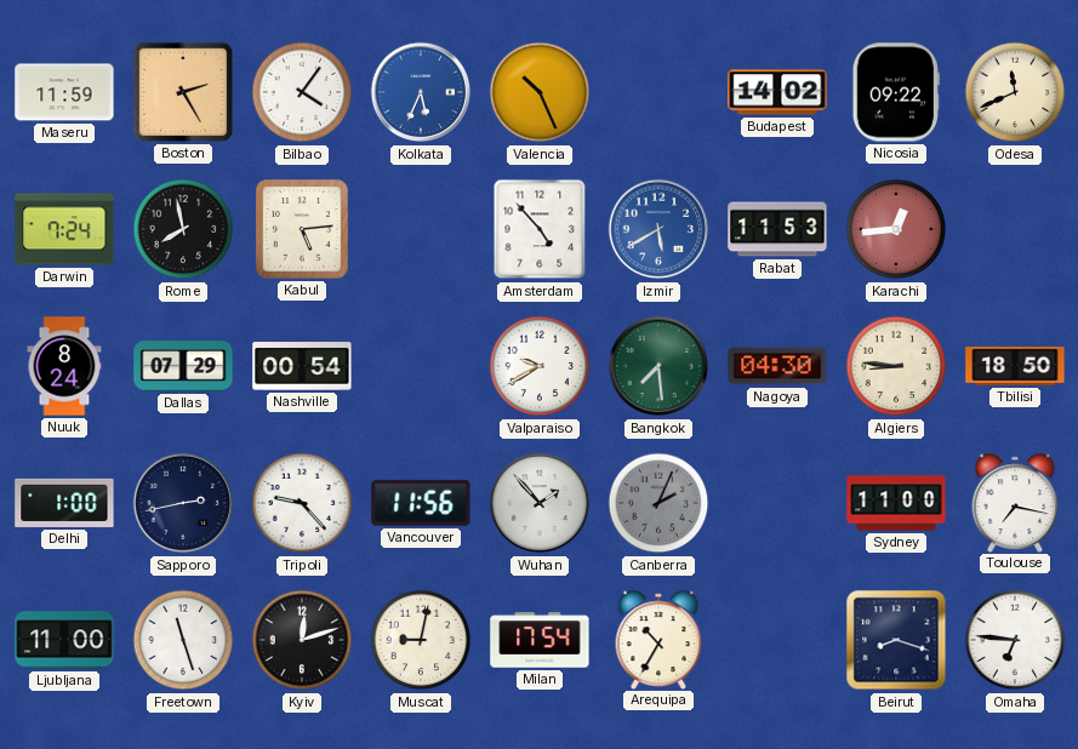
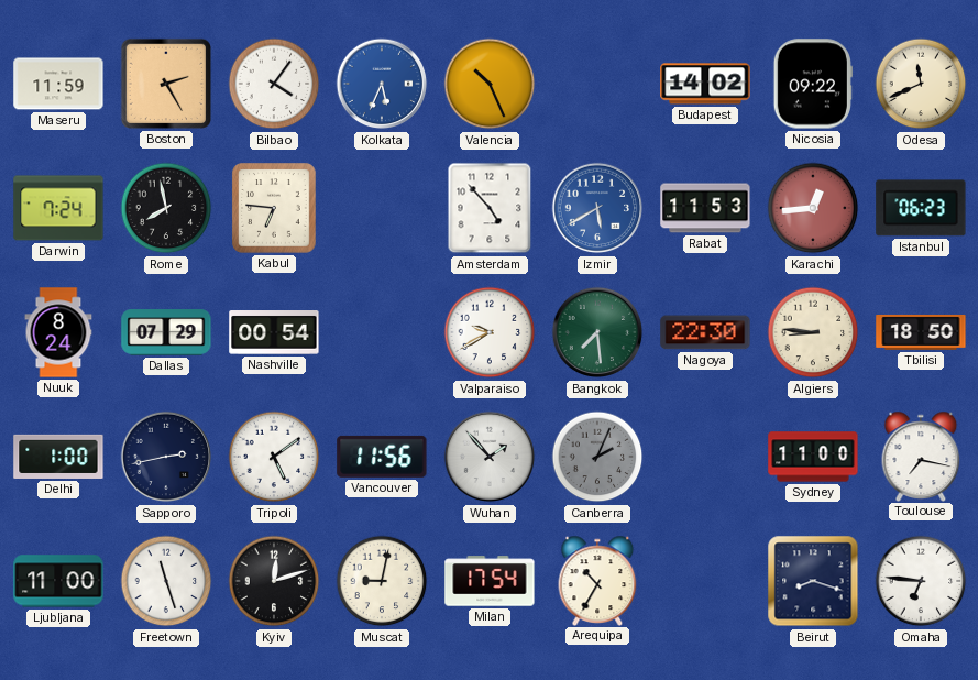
Kabul: 5:14 -> 6:46
Istanbul: none -> 06:23
Nagoya: 04:30 -> 22:30
Tripoli: 9:23 -> 5:09
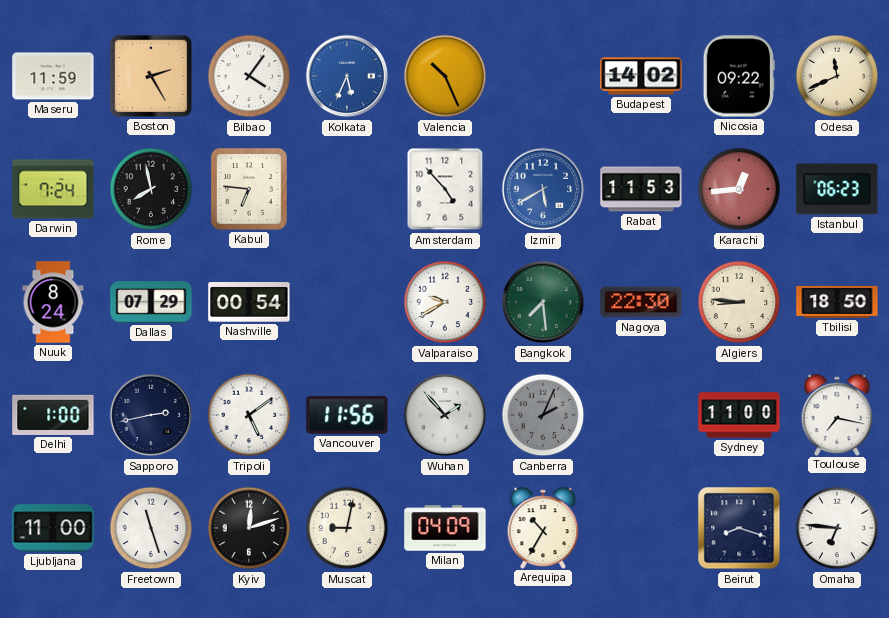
Milan: 17:54 -> 04:09
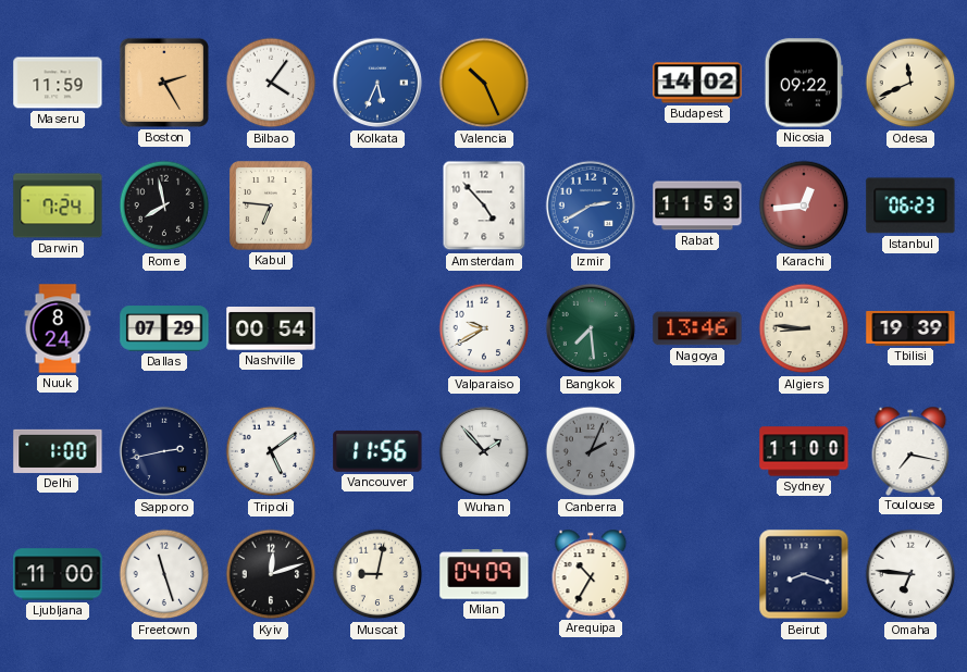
Izmir: 5:40 -> 2:40
Nagoya: 22:30 -> 13:46
Tbilisi: 18:50 -> 19:39
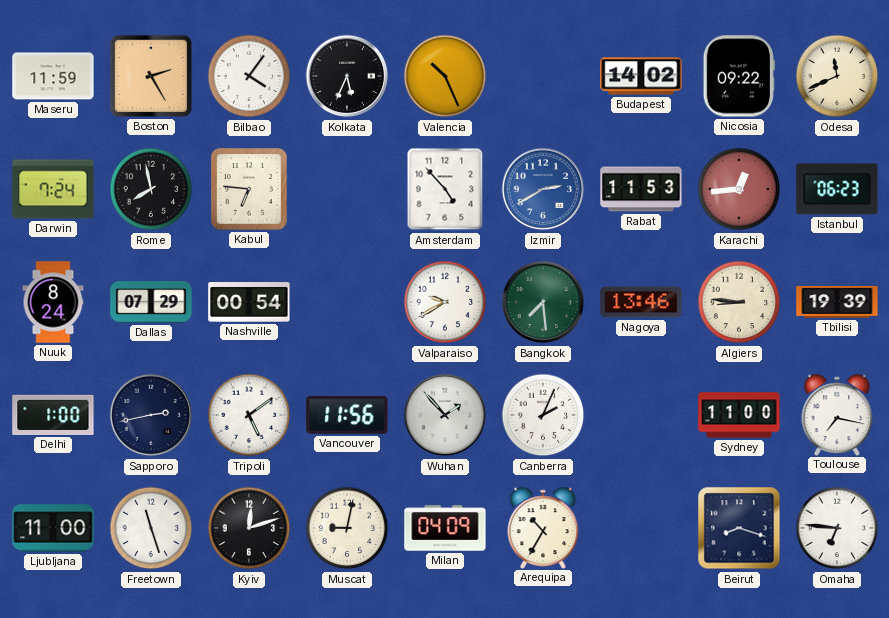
Kolkata dial: blue -> black
Canberra dial: grey -> white
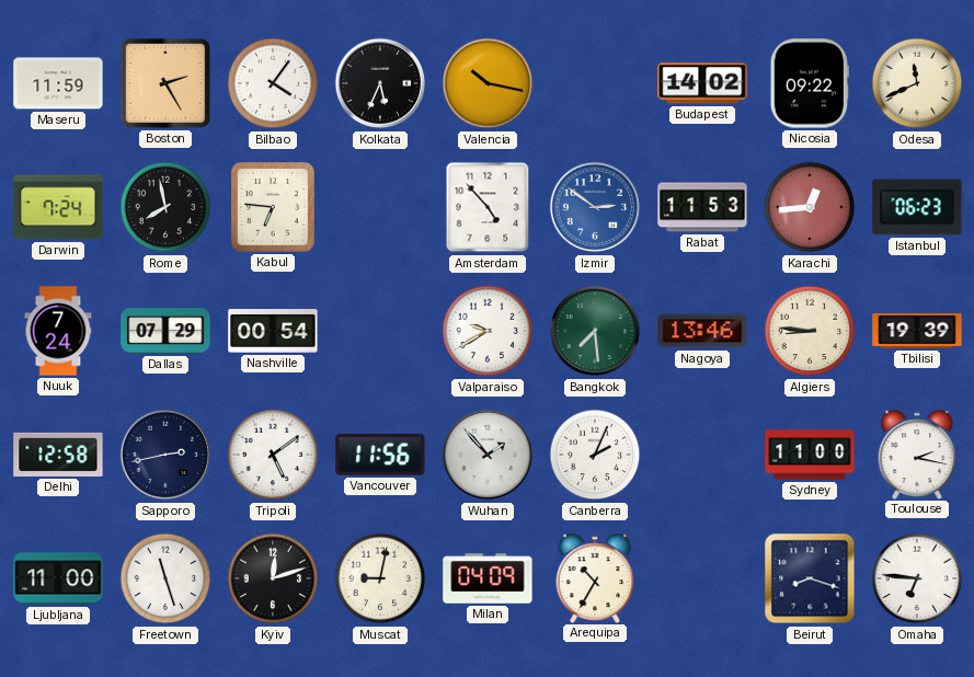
Valencia: 10:26 -> 10:17
Izmir: 2:40 -> 2:51
Nuuk: 8:24 -> 7:24
Delhi: 1:00 -> 12:58
Toulouse: 7:17 -> 2:17
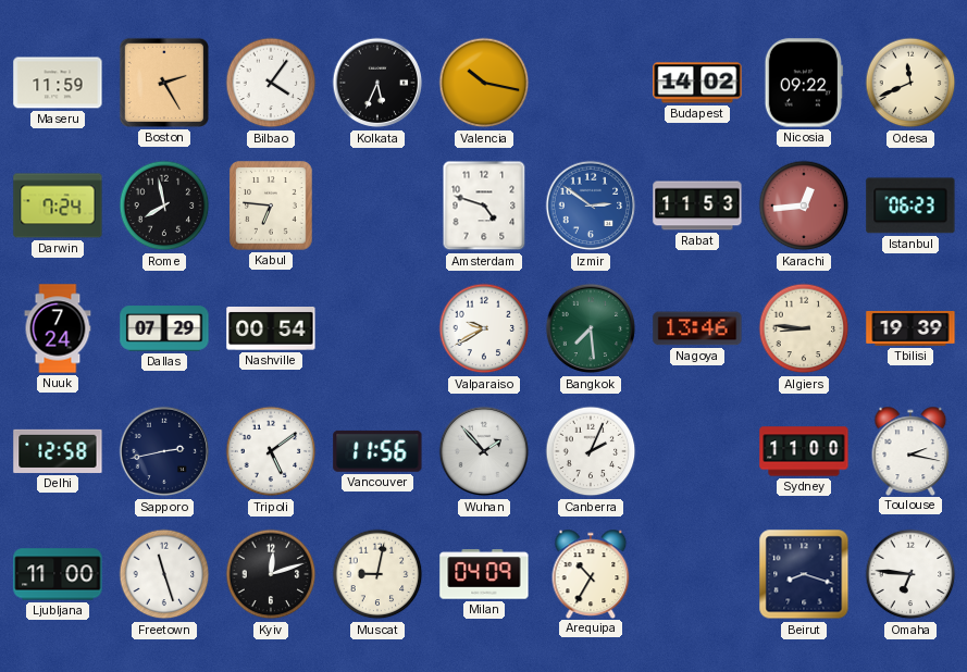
Amsterdam: 4:53 -> 4:48
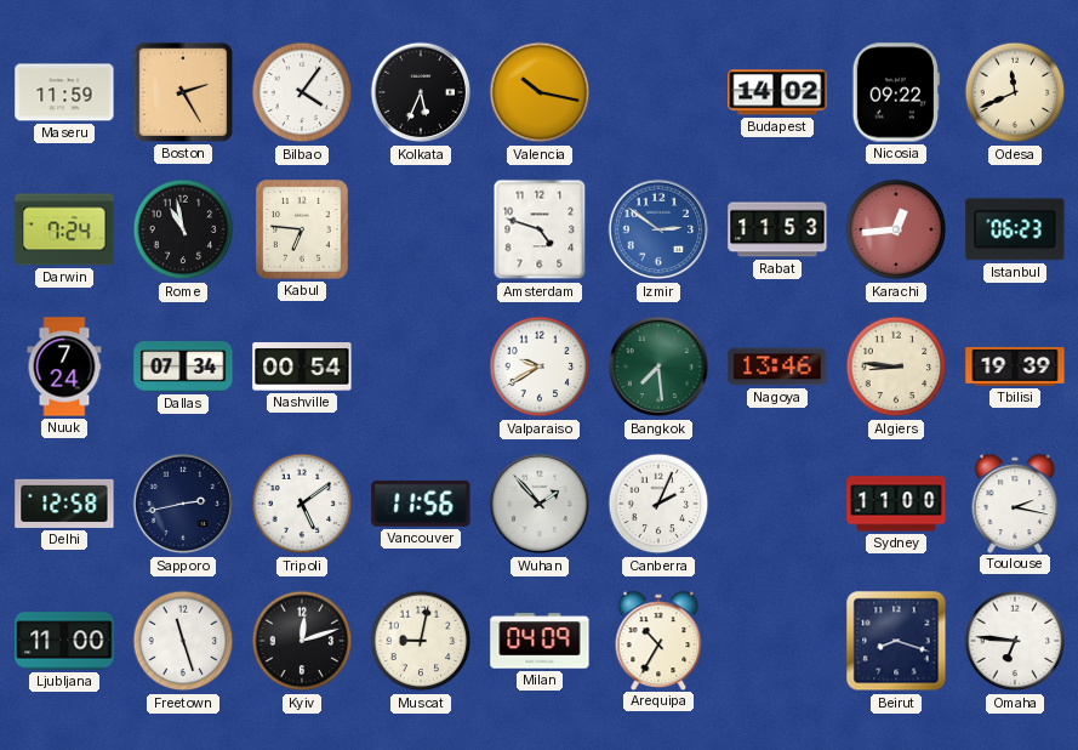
Rome: 7:58 -> 10:58
Dallas: 07:29 -> 07:34
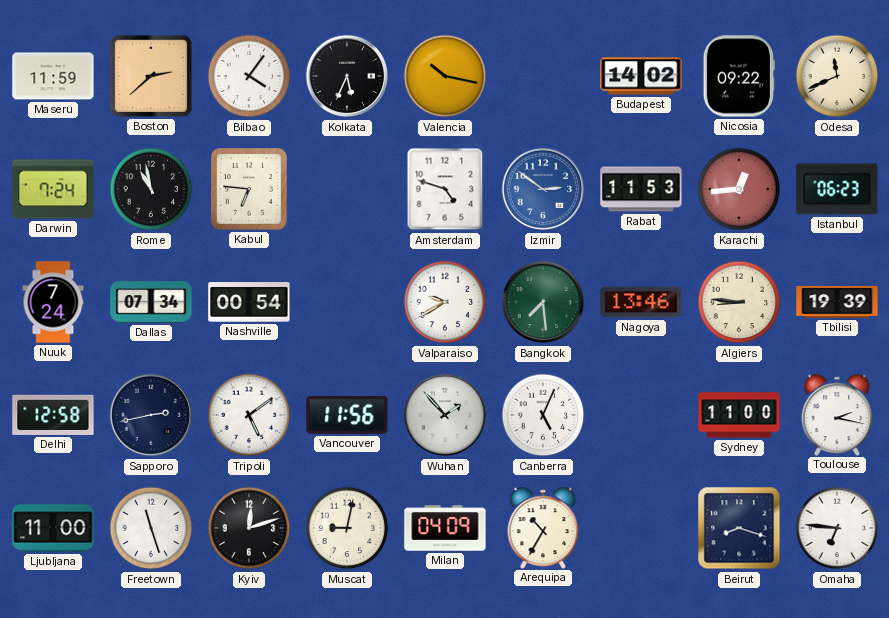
Boston: 2:25 -> 2:38
Canberra: 2:04 -> 5:04
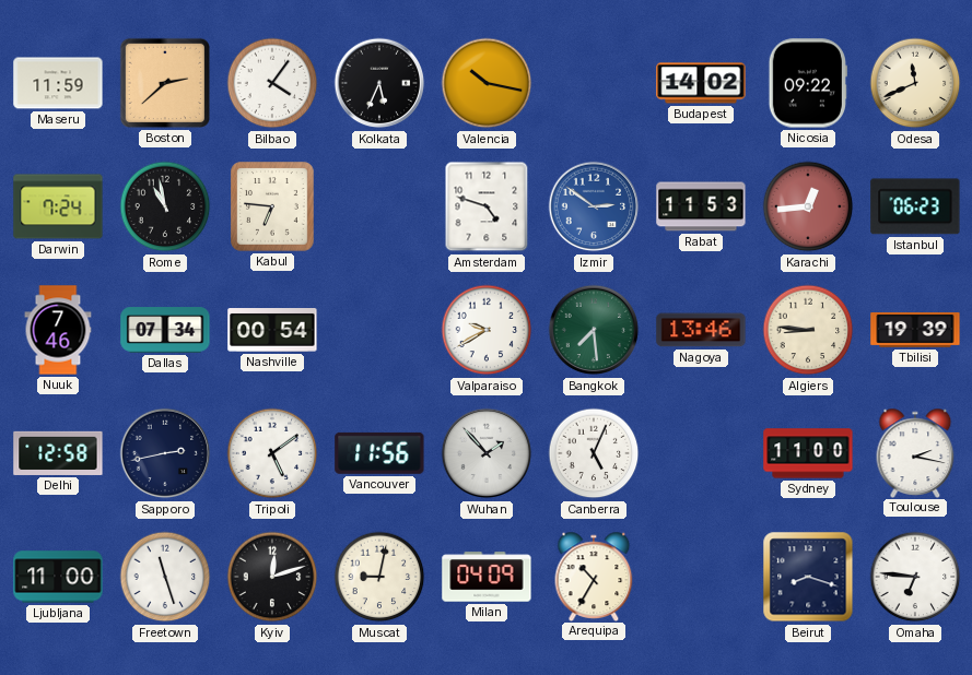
Nuuk: 7:24 -> 7:46
